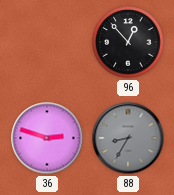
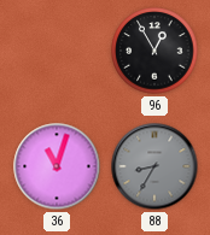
96: 12:53 -> 12:55
36: 2:48 -> 11:03
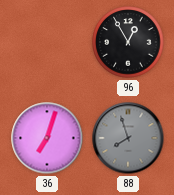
36: 11:03 -> 7:03
88: 8:35 -> 7:57
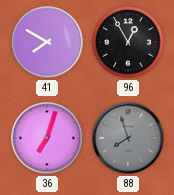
41: none -> 7:50
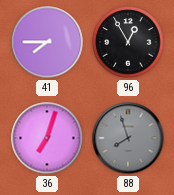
41: 7:50 -> 7:45
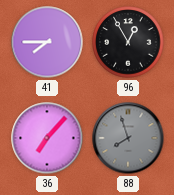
36: 7:03 -> 7:07
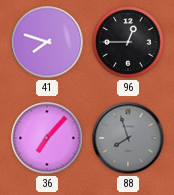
41: 7:45 -> 7:48
96: 12:55 -> 12:45
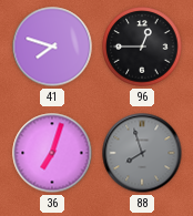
36: 7:07 -> 7:03
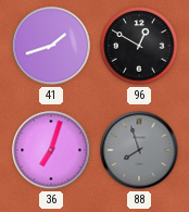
41: 7:48 -> 1:42
96: 12:45 -> 12:50
